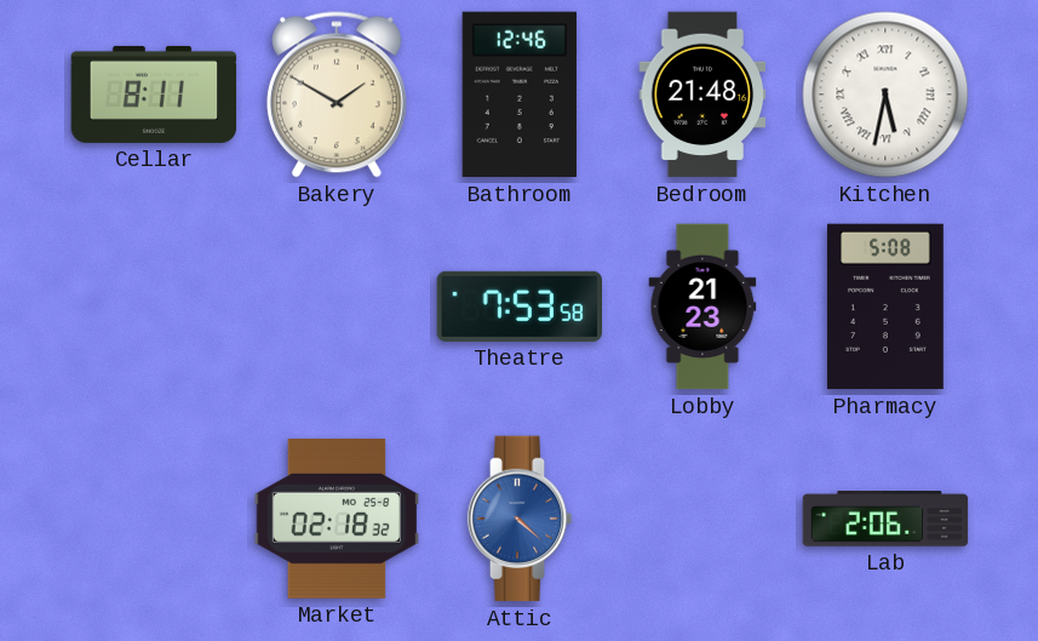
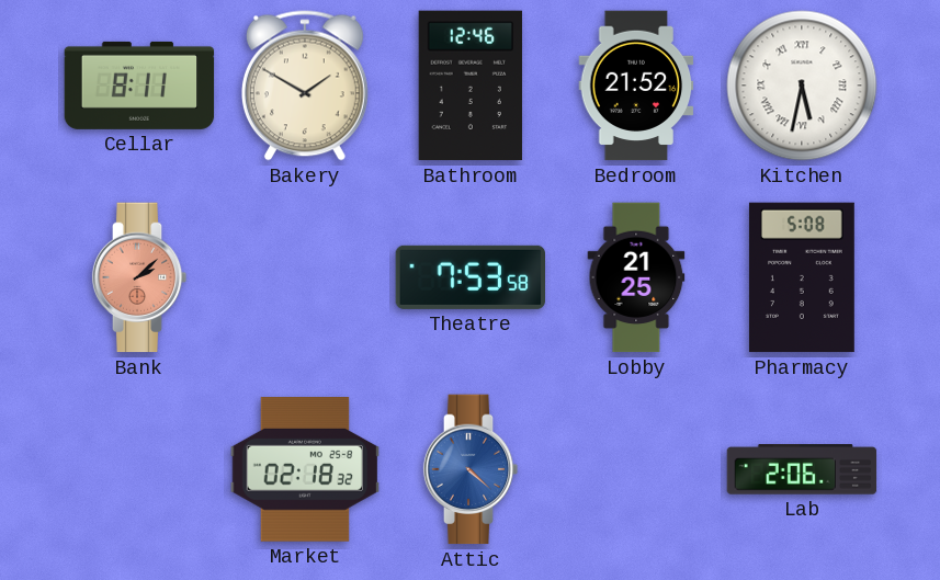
Bedroom: 21:48 -> 21:52
Bank: none -> 2:08
Lobby: 21:23 -> 21:25
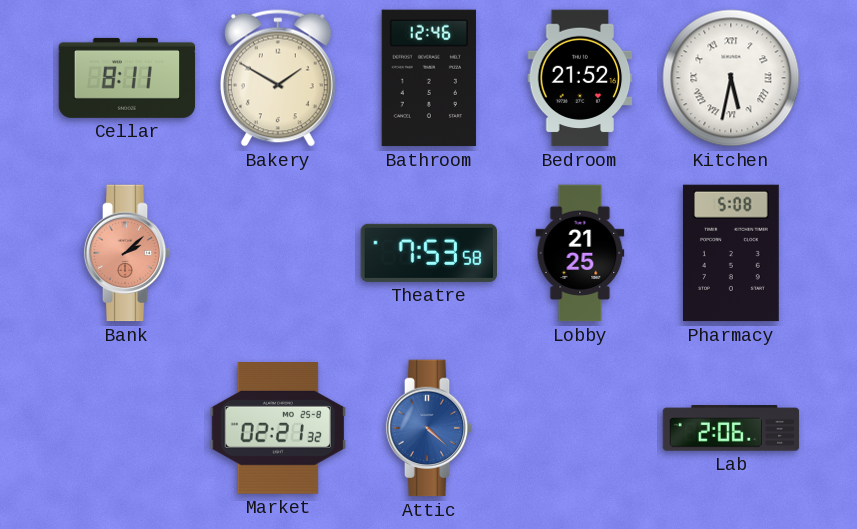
Market: 02:18 -> 02:21
